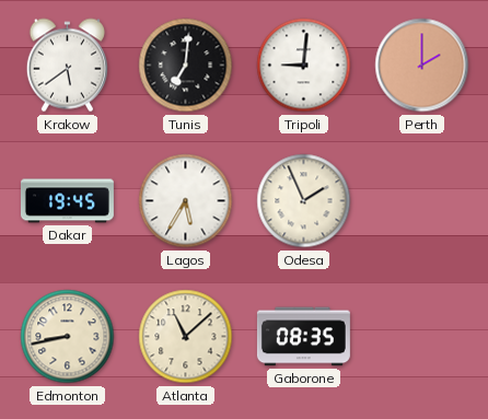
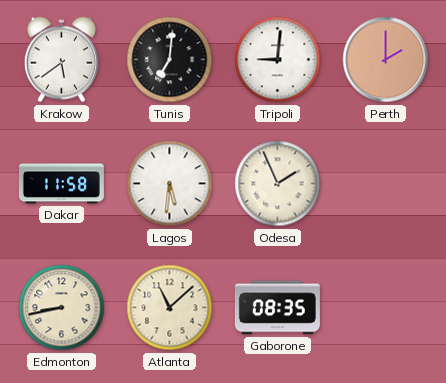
Dakar: 19:45 -> 11:58
Lagos: 5:35 -> 5:31
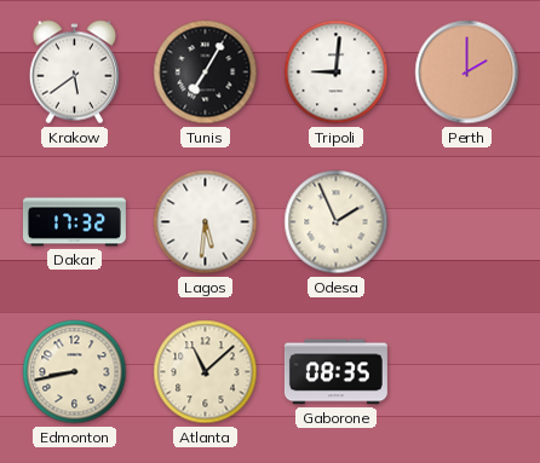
Tunis: 7:01 -> 7:05
Dakar: 11:58 -> 17:32
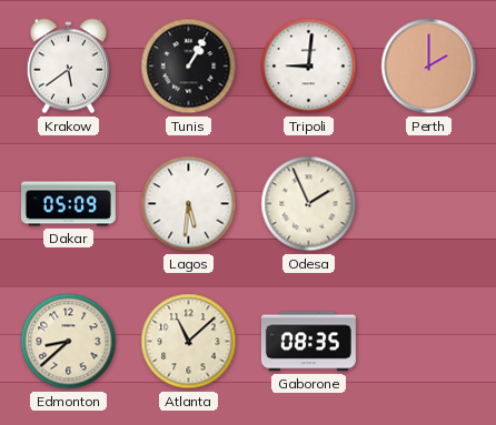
Tunis: 7:05 -> 1:05
Dakar: 17:32 -> 05:09
Edmonton: 8:43 -> 8:38
